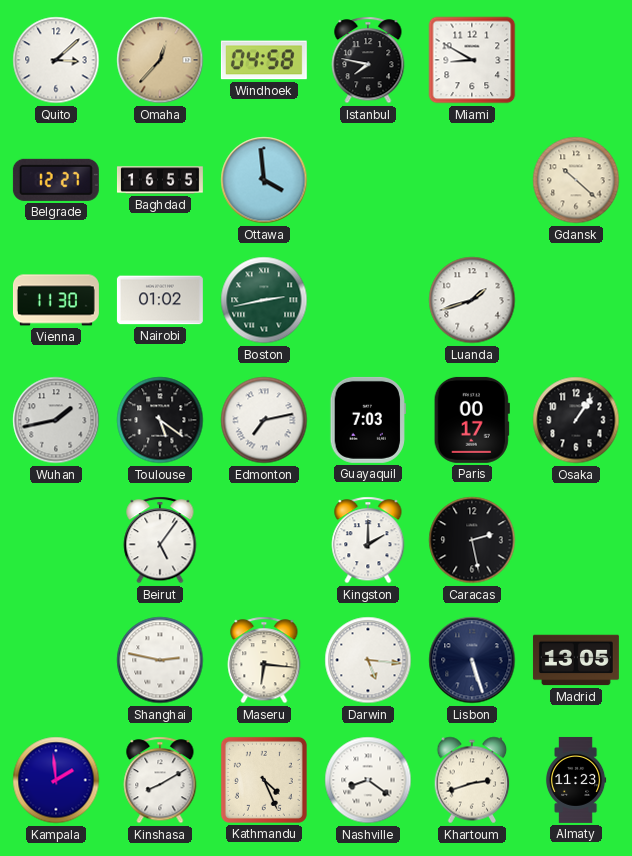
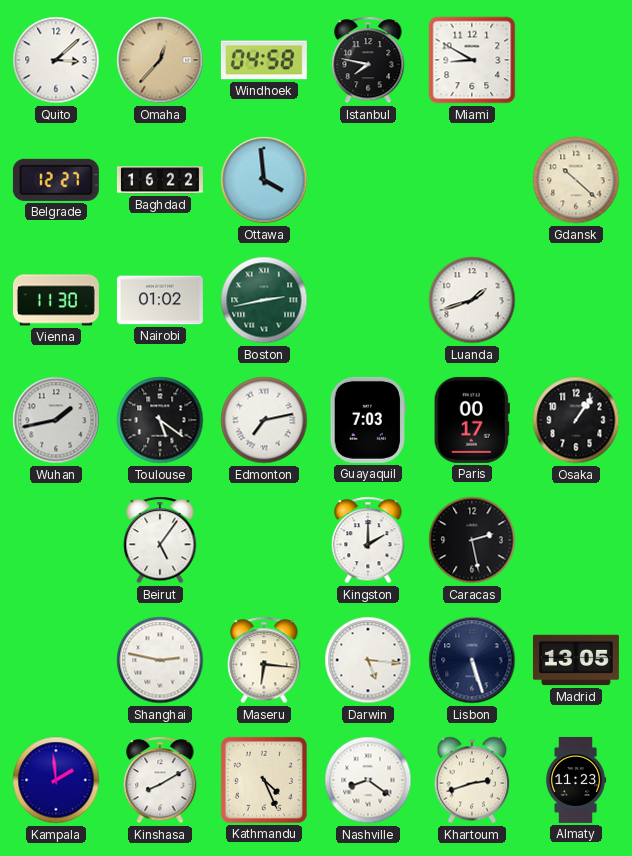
Baghdad: 16:55 -> 16:22
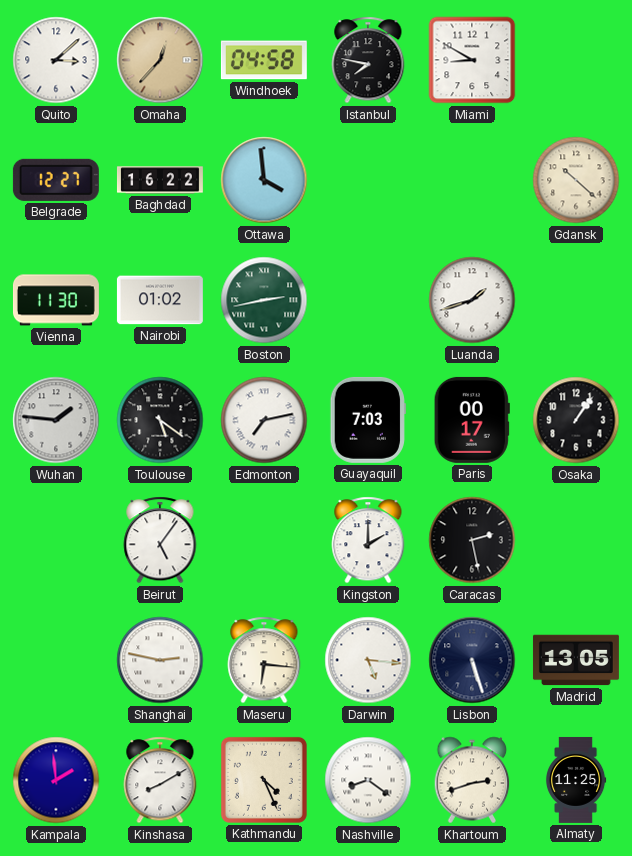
Wuhan: 1:43 -> 1:46
Almaty: 11:23 -> 11:25
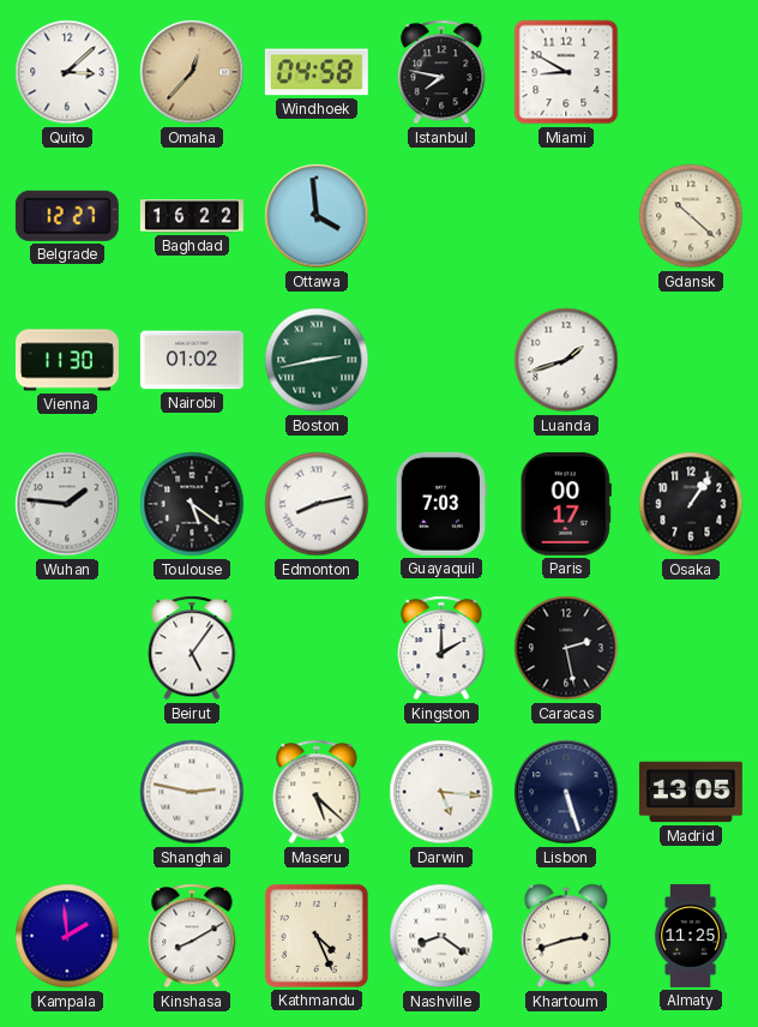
Edmonton: 7:13 -> 8:13
Maseru: 6:16 -> 5:22
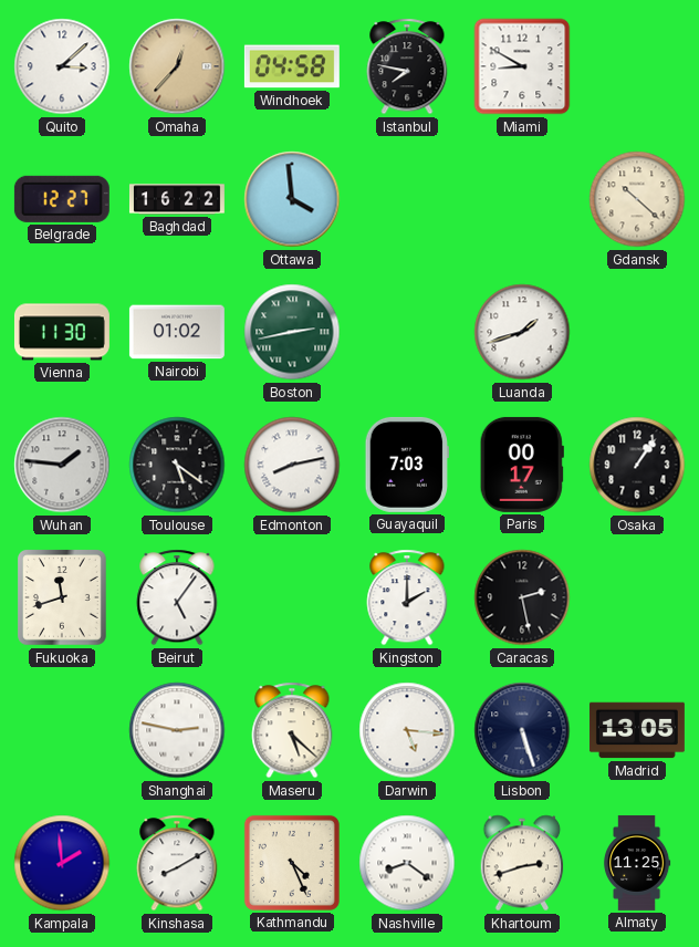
Fukuoka: none -> 11:42
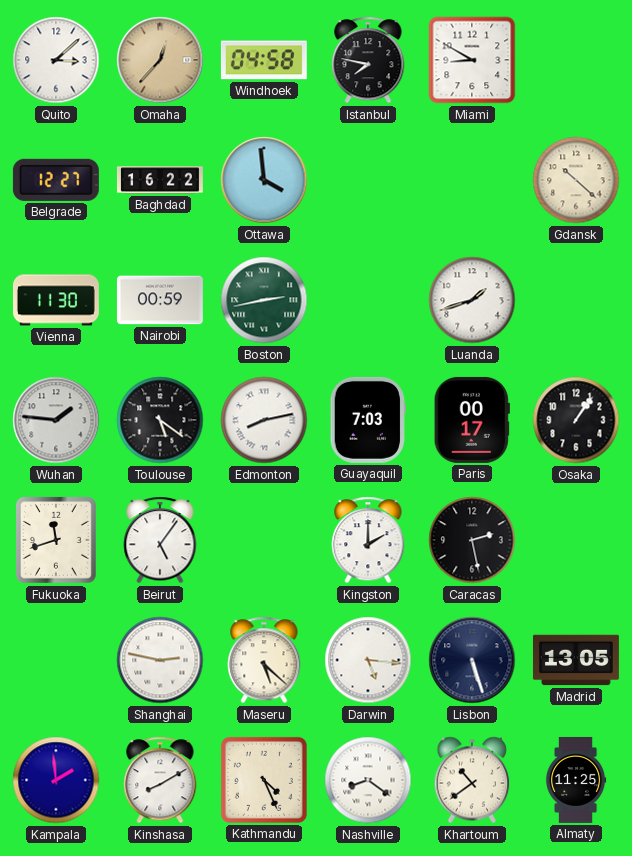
Nairobi: 01:02 -> 00:59
Khartoum: 2:42 -> 10:39
